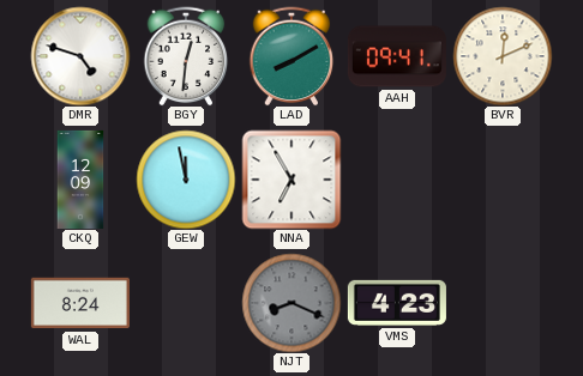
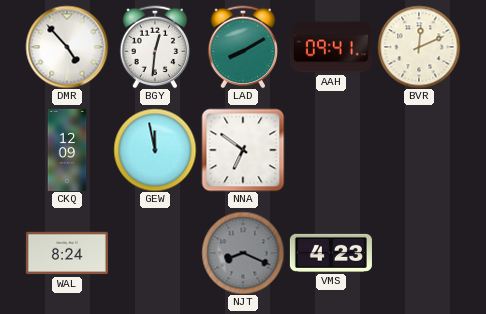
DMR: 4:48 -> 4:53
NNA: 6:55 -> 6:51
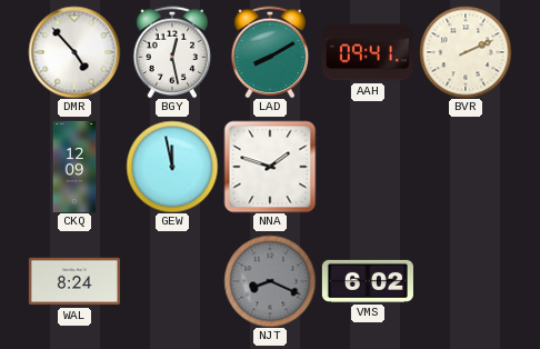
BGY: 12:31 -> 12:28
BVR: 12:11 -> 2:11
NNA: 6:51 -> 1:48
VMS: 4:23 -> 6:02
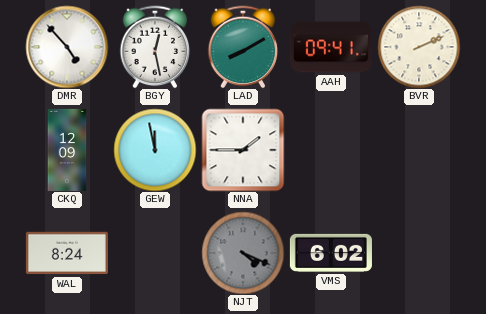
NNA: 1:48 -> 1:45
NJT: 8:19 -> 4:19
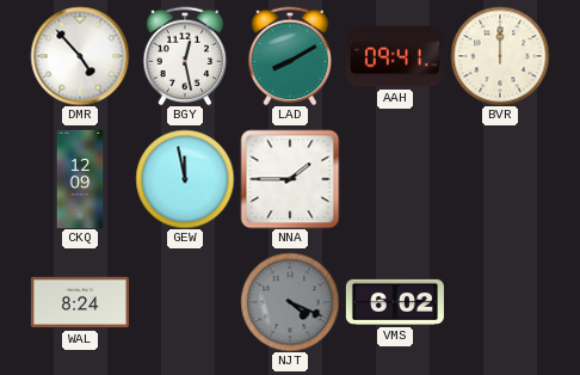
BVR: 2:11 -> 12:00
